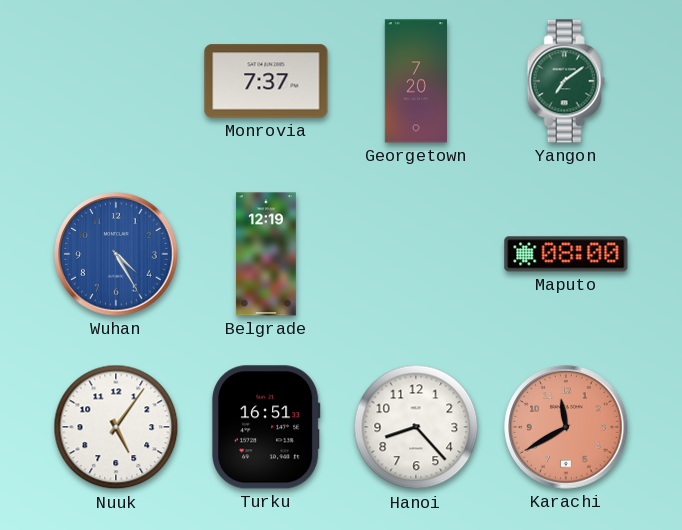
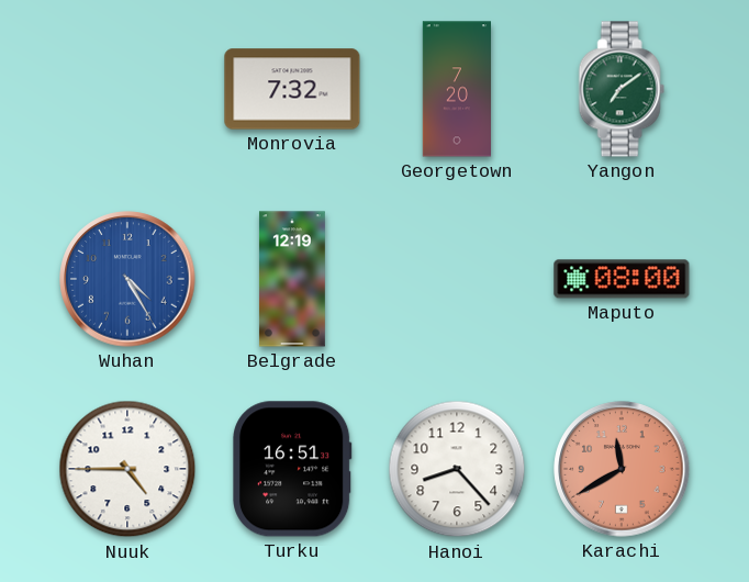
Monrovia: 7:37 -> 7:32
Nuuk: 5:06 -> 4:45
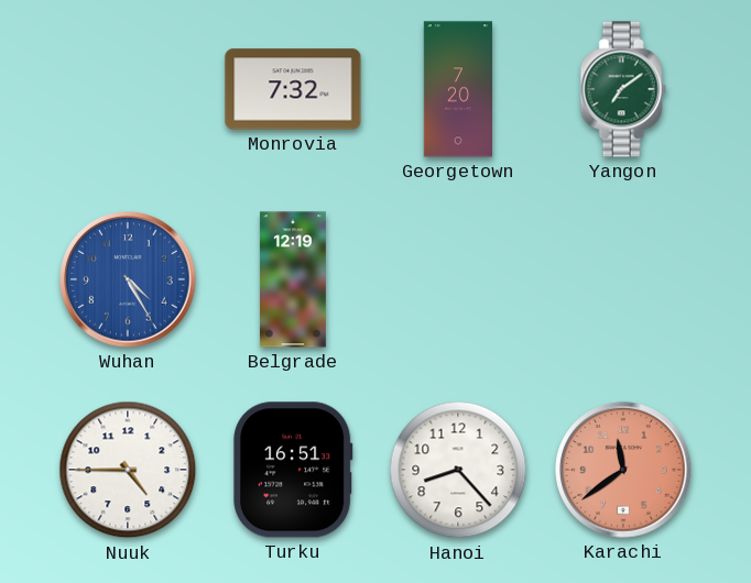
Maputo: 08:00 -> none
Karachi: 11:40 -> 11:39
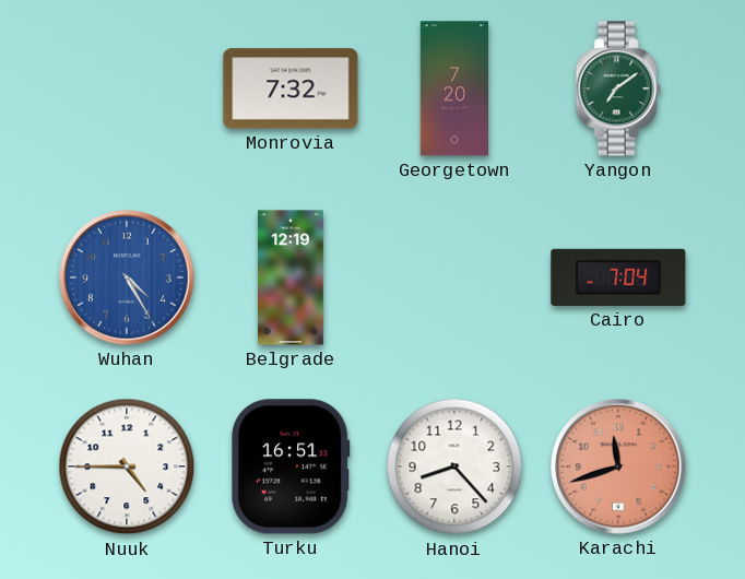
Cairo: none -> 7:04
Karachi: 11:39 -> 11:42
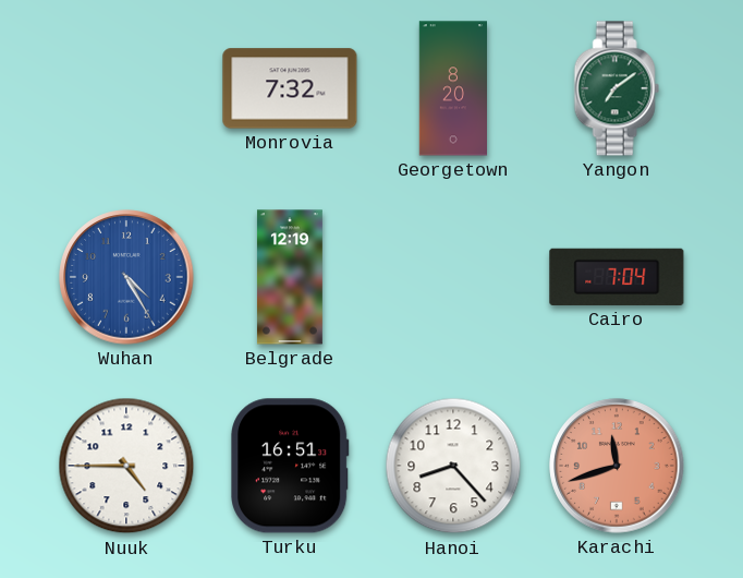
Georgetown: 7:20 -> 8:20
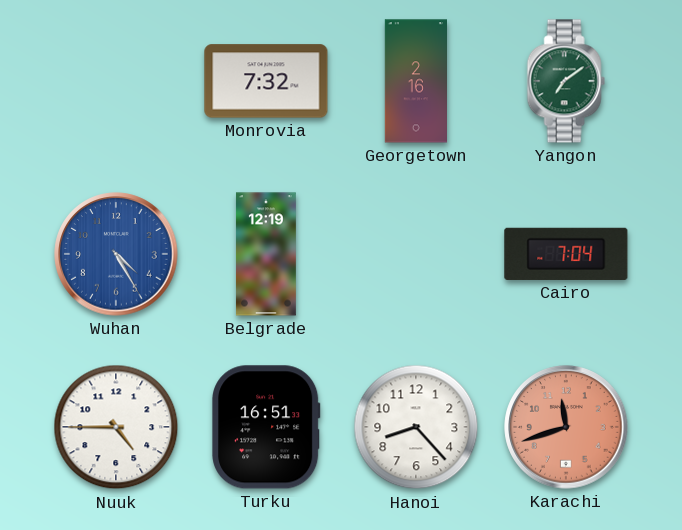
Georgetown: 8:20 -> 2:16
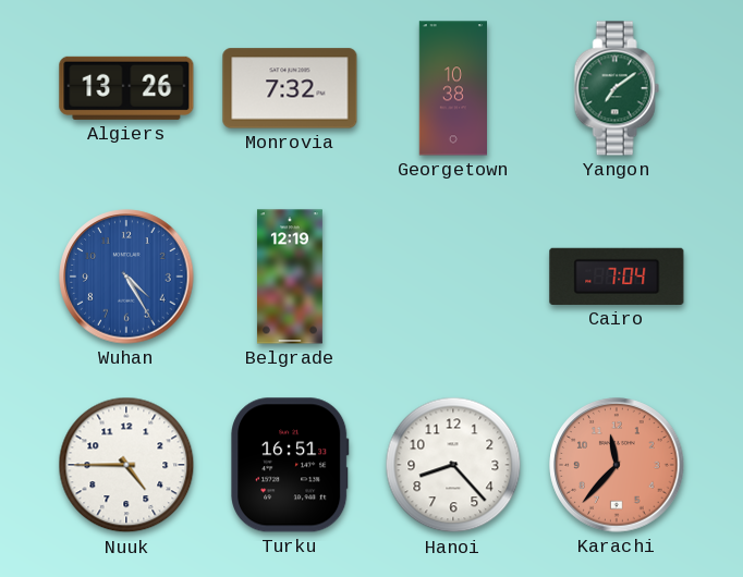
Algiers: none -> 13:26
Georgetown: 2:16 -> 10:38
Karachi: 11:42 -> 11:37
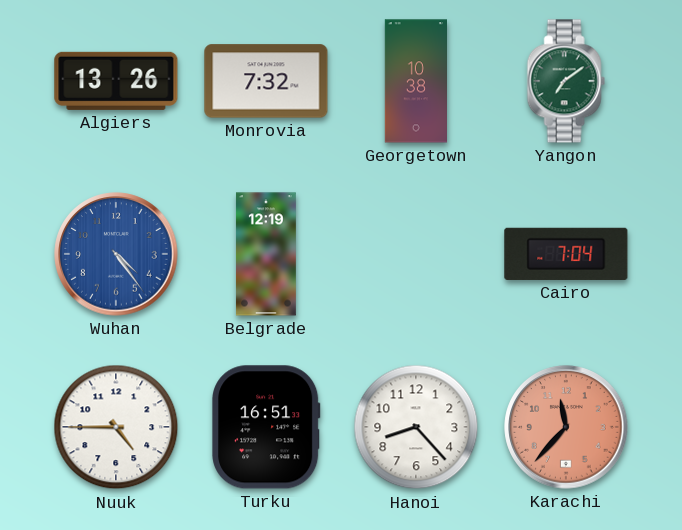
Wuhan: 4:25 -> 4:24
